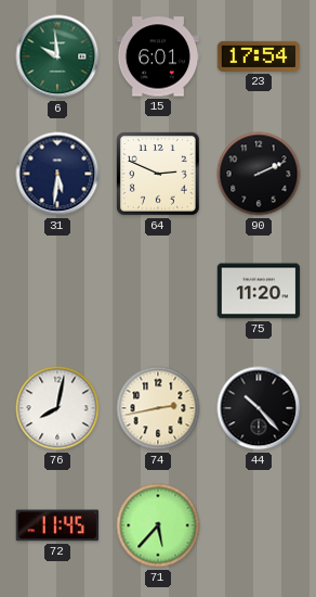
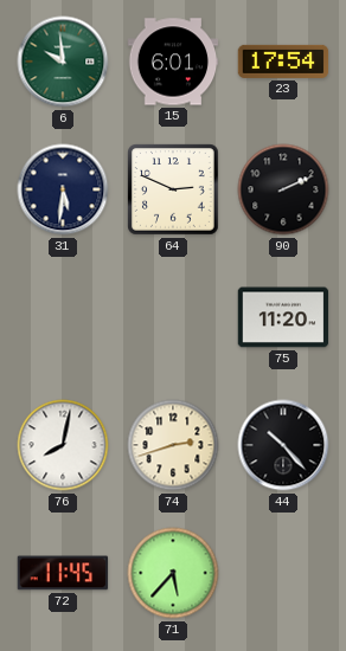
74: 2:43 -> 2:42
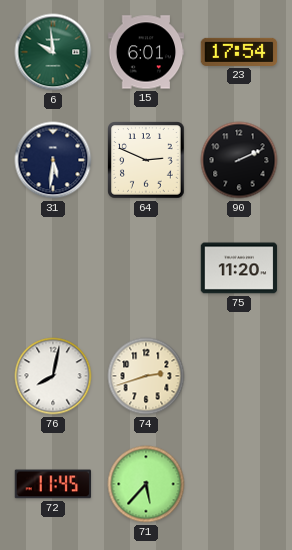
44: 10:23 -> none
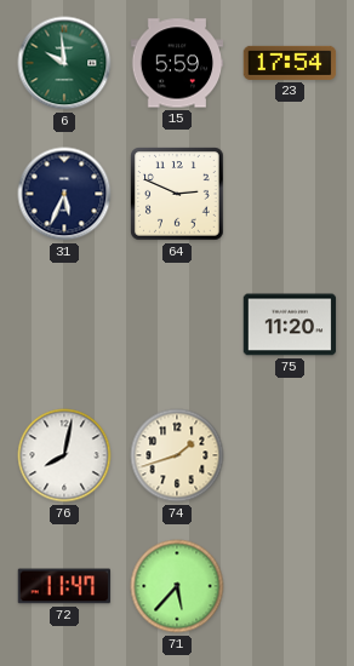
15: 6:01 -> 5:59
31: 5:31 -> 5:34
90: 2:11 -> none
74: 2:42 -> 1:42
72: 11:45 -> 11:47
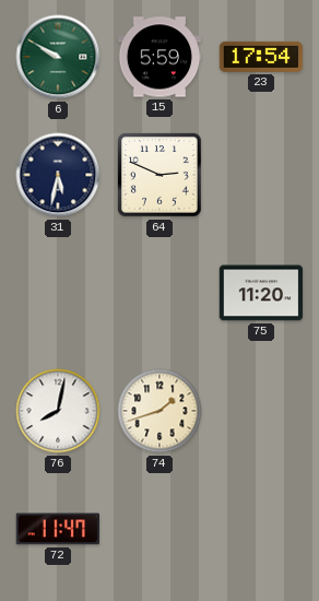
6: 9:59 -> 9:50
31: 5:34 -> 5:32
71: 5:37 -> none
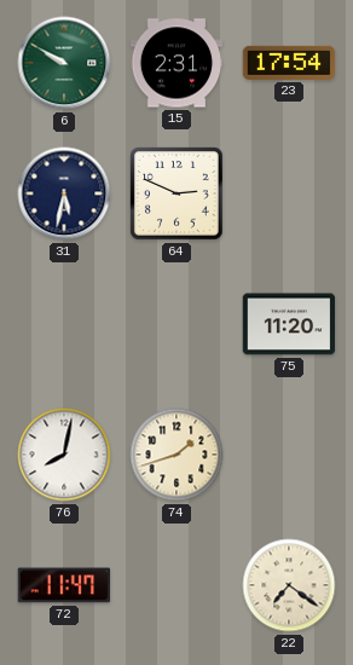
15: 5:59 -> 2:31
22: none -> 7:21
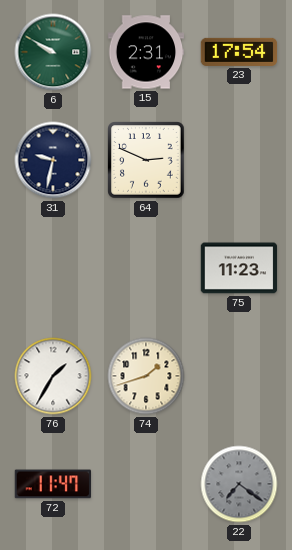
31: 5:32 -> 9:32
75: 11:20 -> 11:23
76: 8:02 -> 1:35
22 dial: cream -> grey
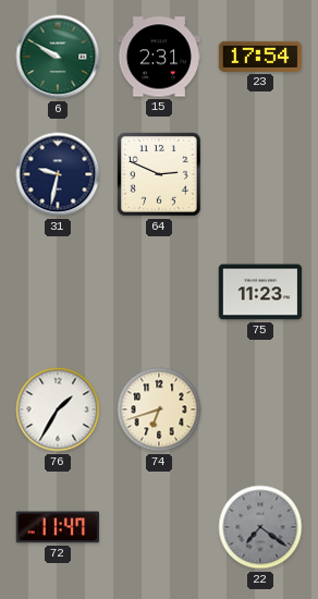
74: 1:42 -> 6:42
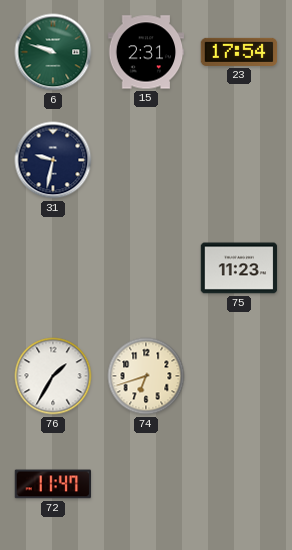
6: 9:50 -> 9:48
64: 2:49 -> none
22: 7:21 -> none
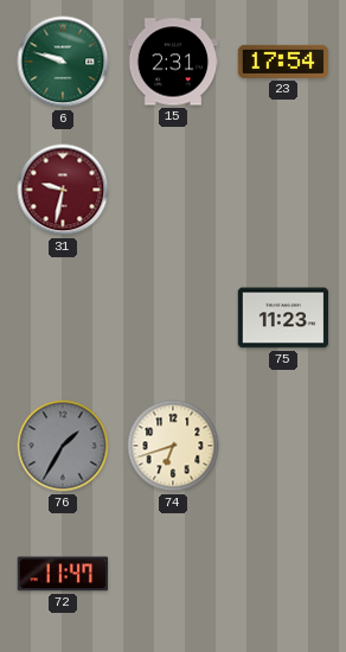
31 dial: navy -> burgundy
76 dial: white -> grey
